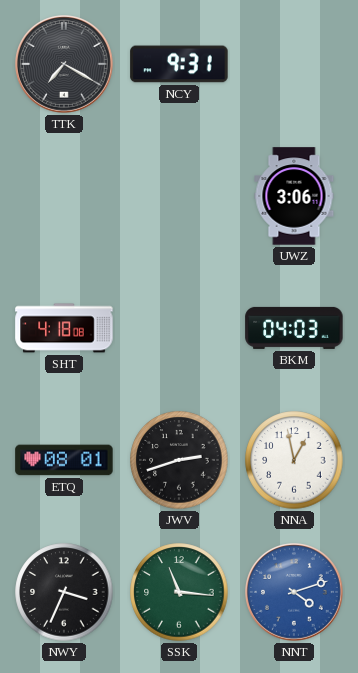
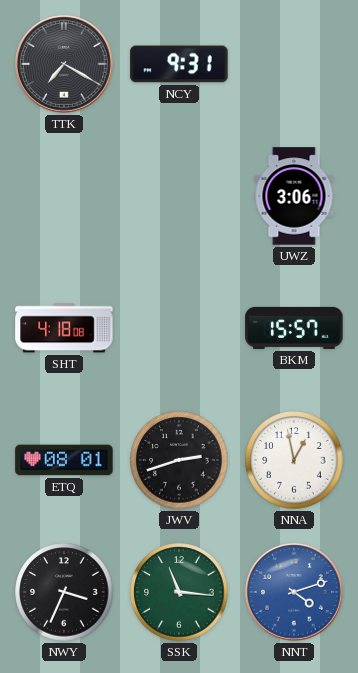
BKM: 04:03 -> 15:57
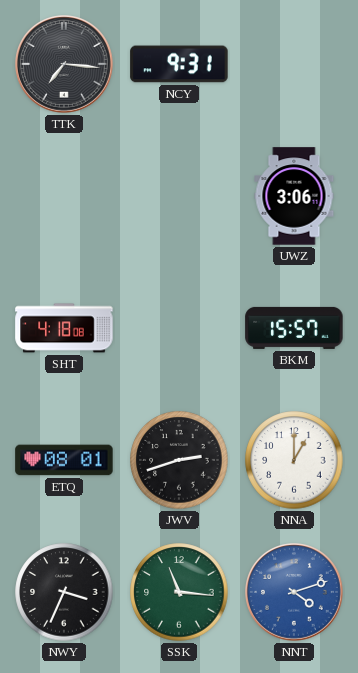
TTK: 7:20 -> 7:16
NNA: 12:58 -> 1:00
